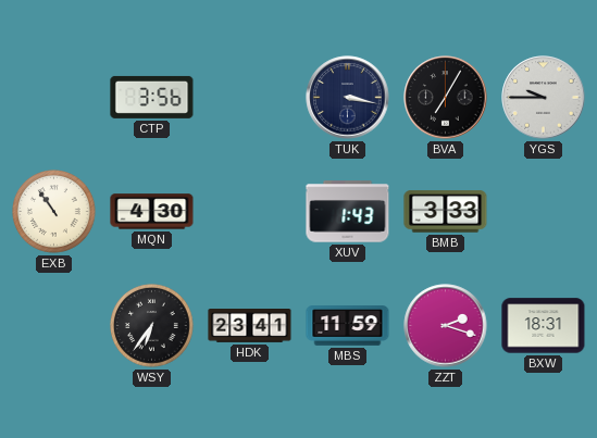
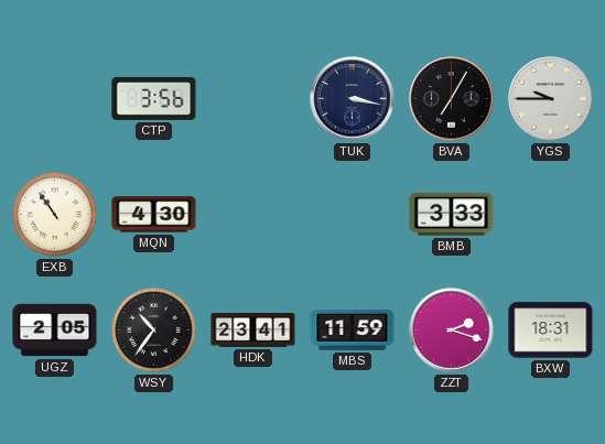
XUV: 1:43 -> none
UGZ: none -> 2:05
WSY: 6:36 -> 10:36
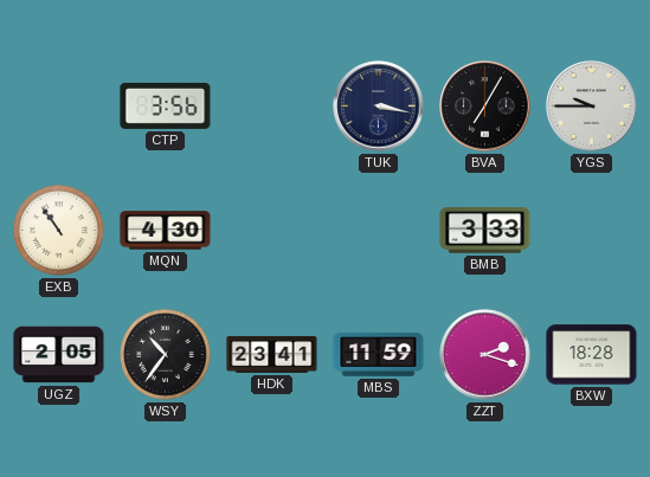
BXW: 18:31 -> 18:28
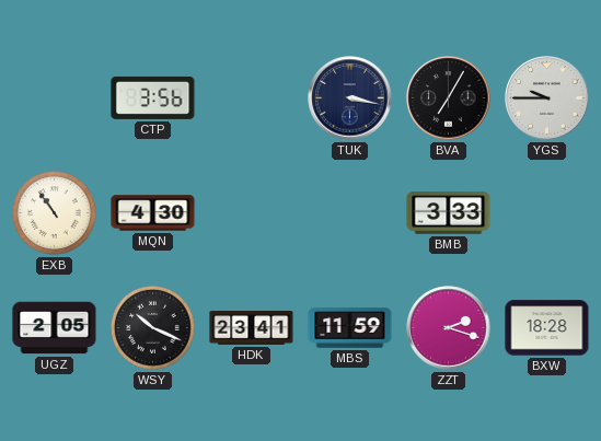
WSY: 10:36 -> 10:19
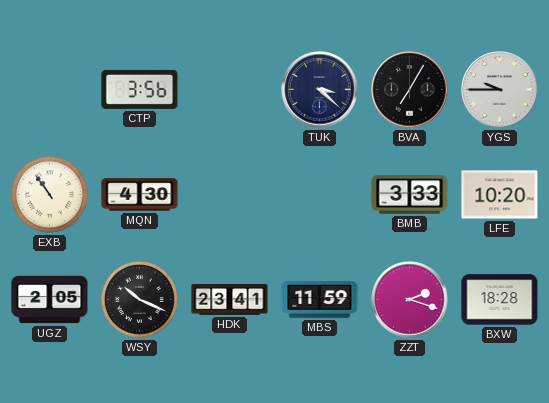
TUK: 3:17 -> 3:22
LFE: none -> 10:20
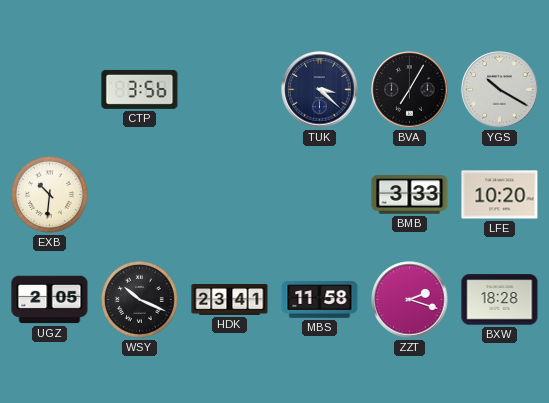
YGS: 9:45 -> 10:20
EXB: 10:54 -> 10:31
MQN: 4:30 -> none
MBS: 11:59 -> 11:58
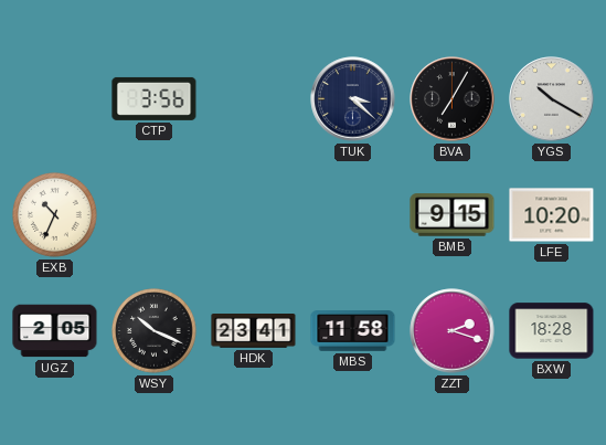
EXB: 10:31 -> 10:34
BMB: 3:33 -> 9:15
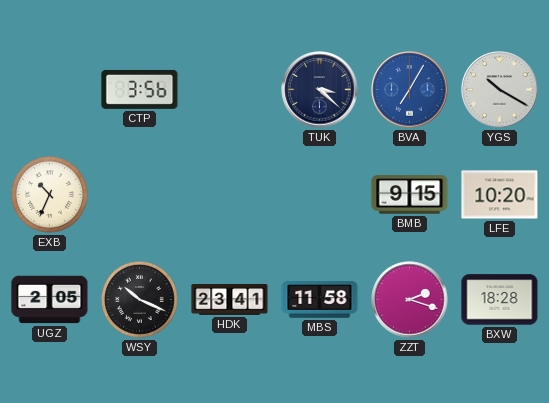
BVA dial: black -> blue
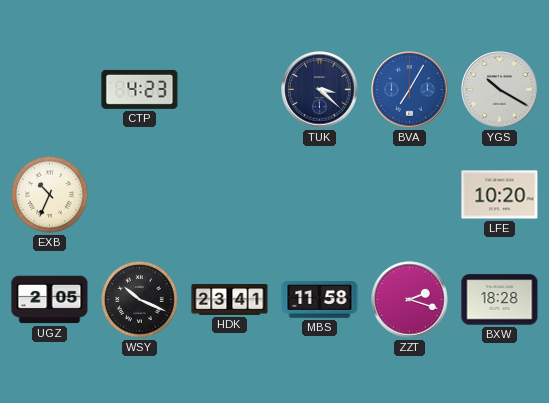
CTP: 3:56 -> 4:23
BMB: 9:15 -> none
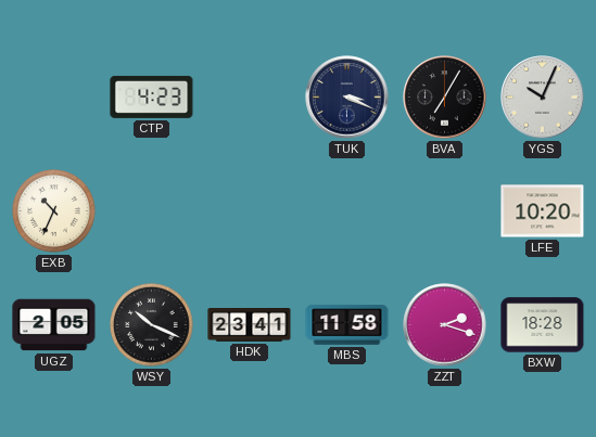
TUK: 3:22 -> 3:19
BVA dial: blue -> black
YGS: 10:20 -> 10:04
